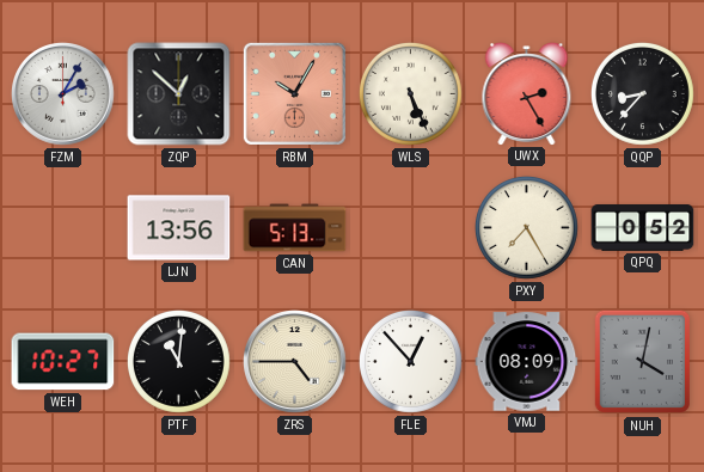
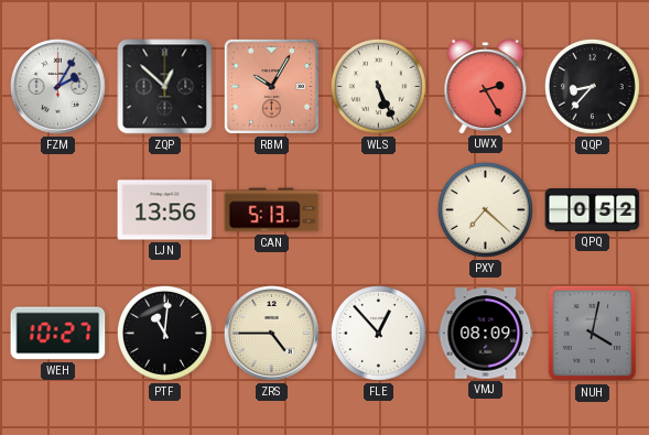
PXY: 7:25 -> 7:22
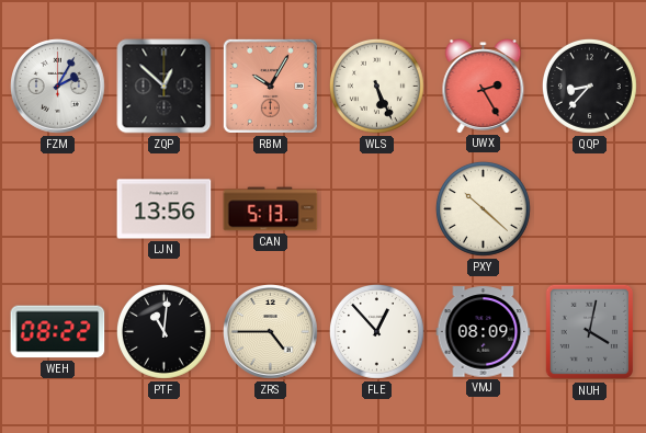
PXY: 7:22 -> 10:22
QPQ: 0:52 -> none
WEH: 10:27 -> 08:22
